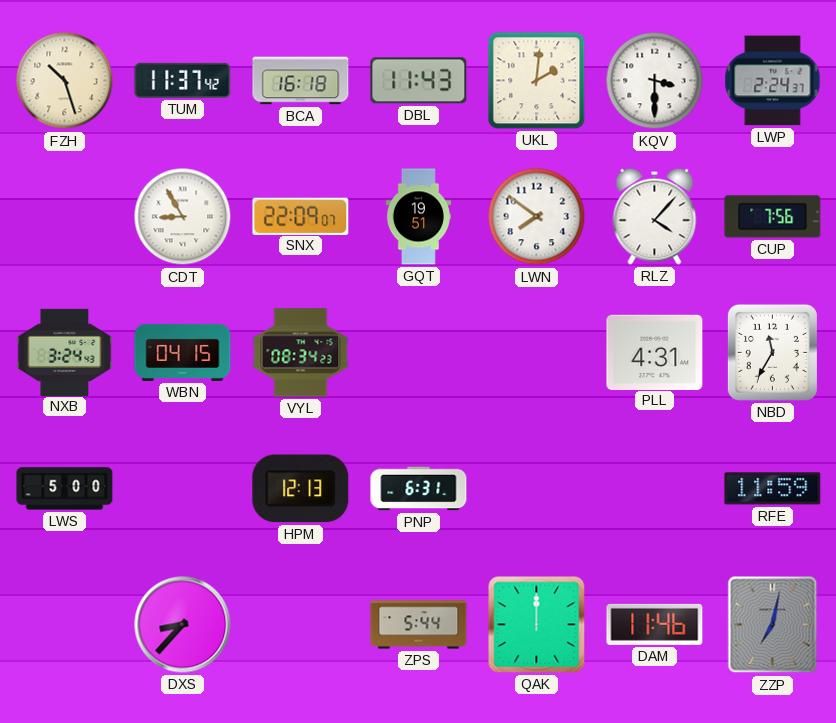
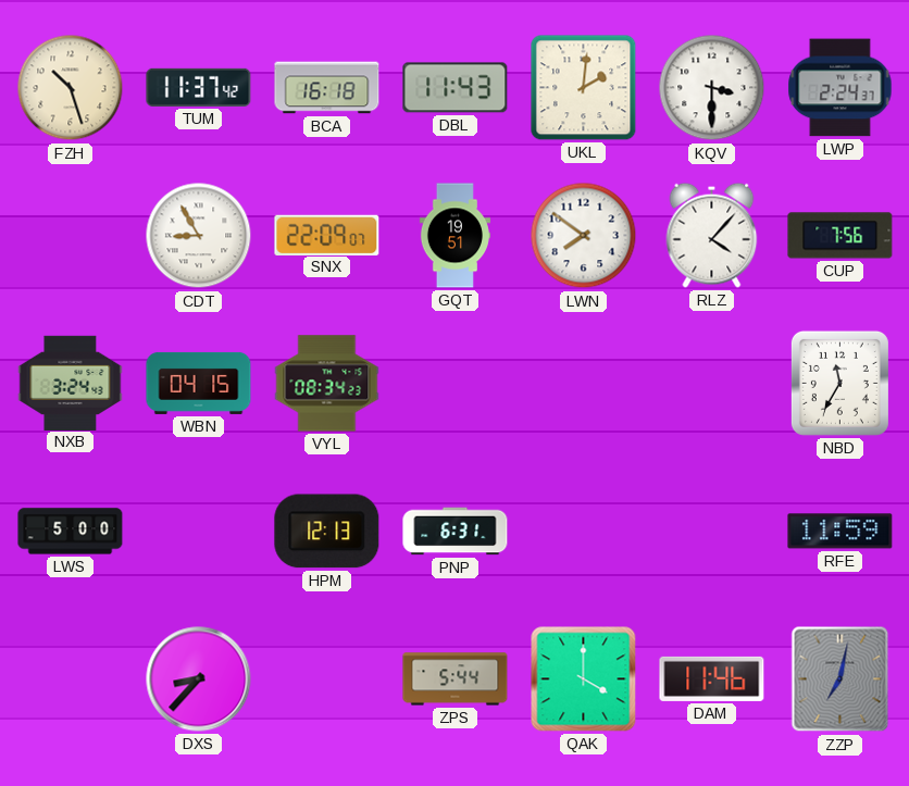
PLL: 4:31 -> none
QAK: 12:00 -> 4:00
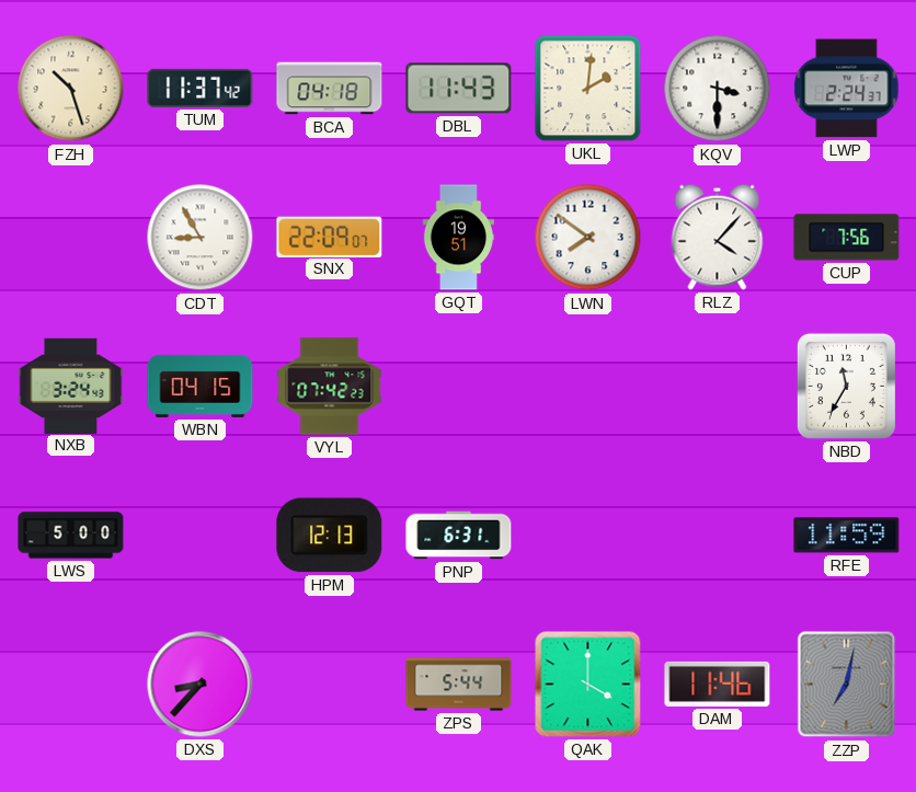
BCA: 16:18 -> 04:18
VYL: 08:34 -> 07:42
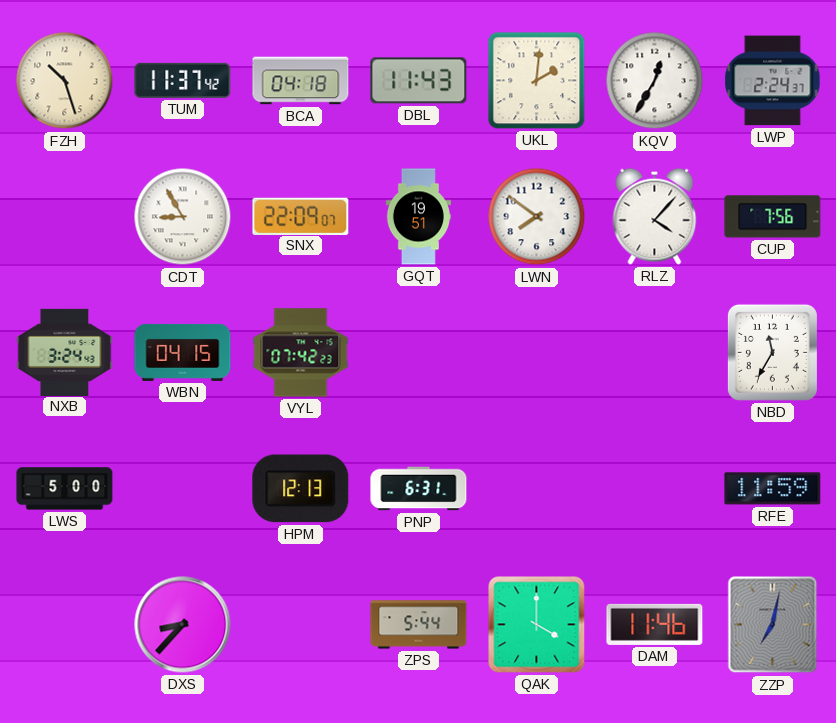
KQV: 3:30 -> 12:35
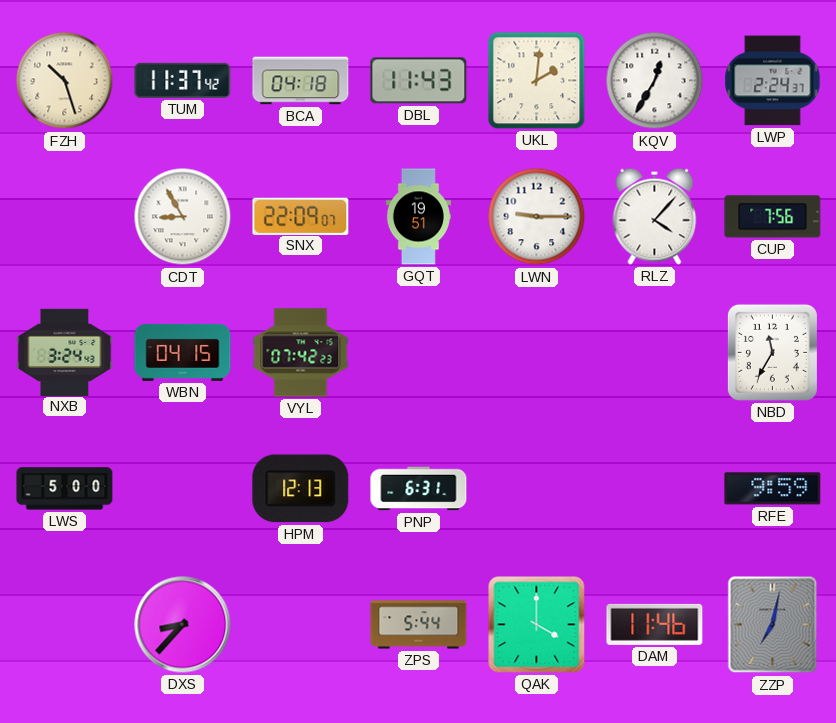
LWN: 7:51 -> 9:15
RFE: 11:59 -> 9:59
